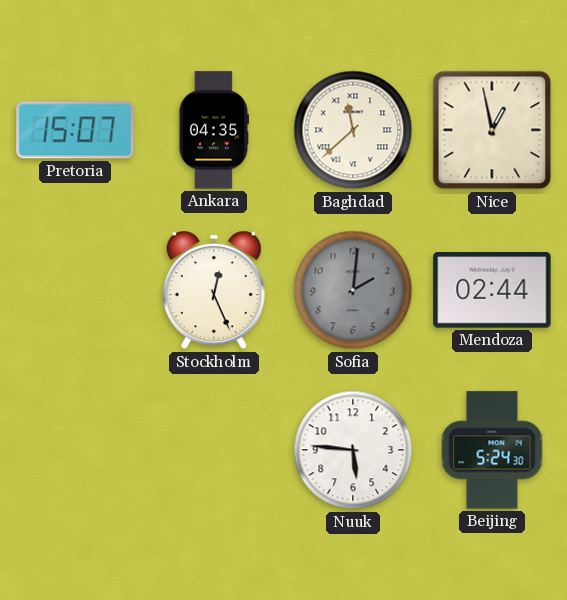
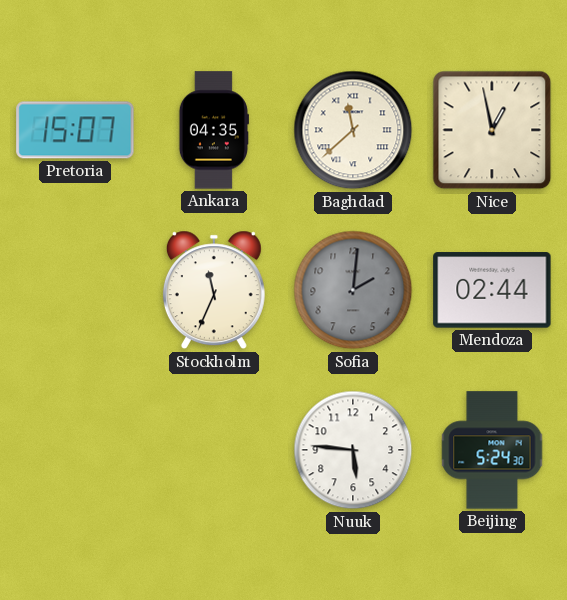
Stockholm: 12:26 -> 11:34
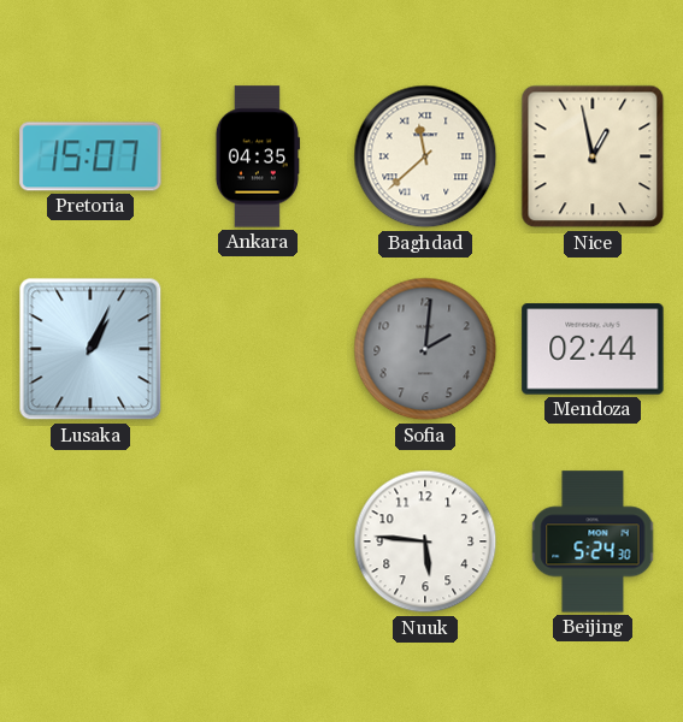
Lusaka: none -> 1:04
Stockholm: 11:34 -> none
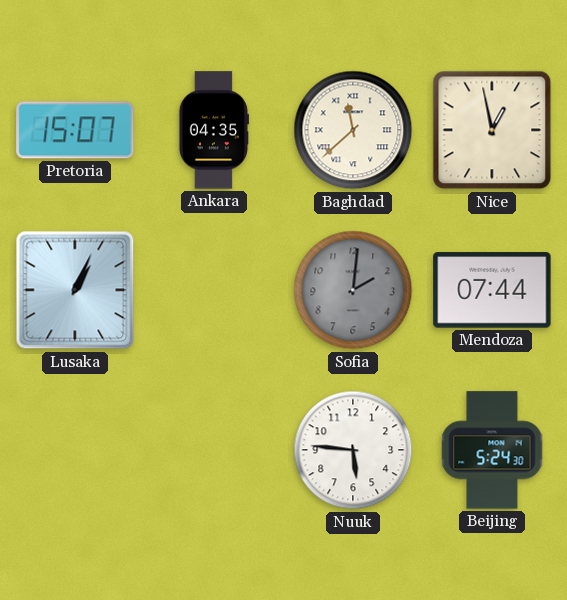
Mendoza: 02:44 -> 07:44
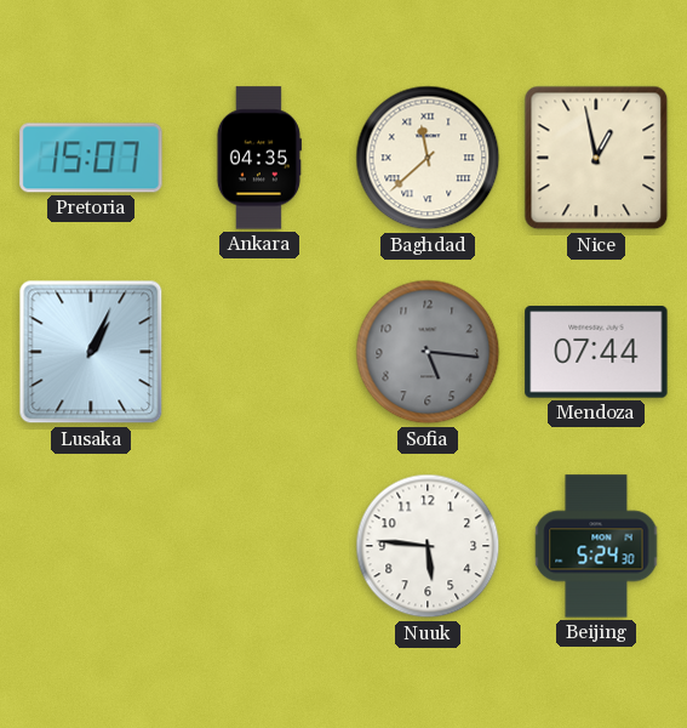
Sofia: 2:01 -> 5:16
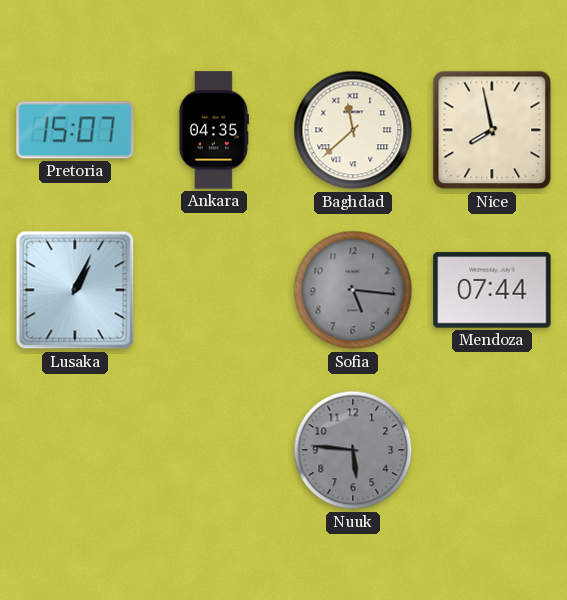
Nice: 12:58 -> 7:58
Nuuk dial: white -> grey
Beijing: 5:24 -> none
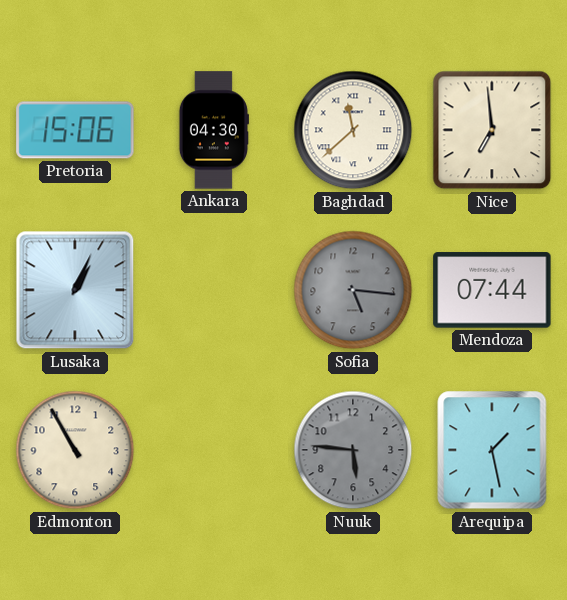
Pretoria: 15:07 -> 15:06
Ankara: 04:35 -> 04:30
Nice: 7:58 -> 6:59
Edmonton: none -> 10:55
Arequipa: none -> 1:28
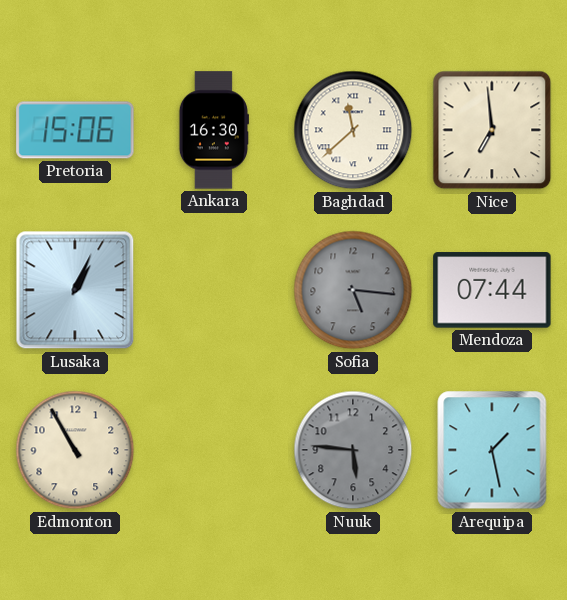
Ankara: 04:30 -> 16:30
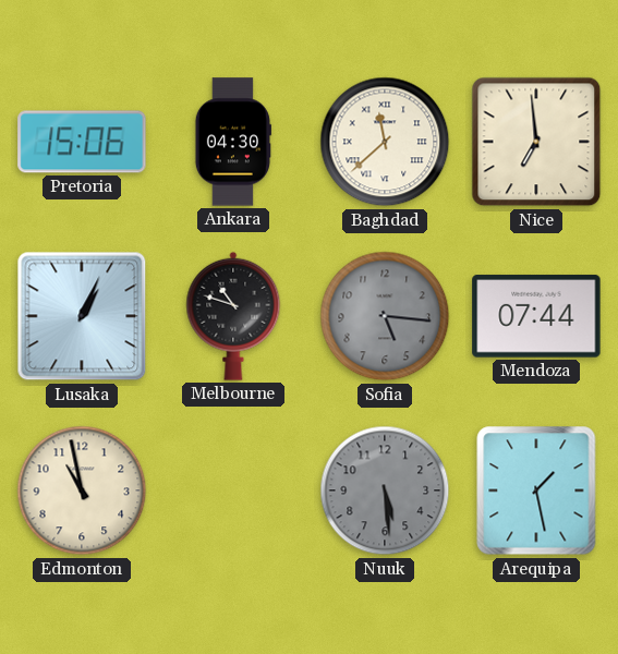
Ankara: 16:30 -> 04:30
Melbourne: none -> 10:48
Edmonton: 10:55 -> 10:58
Nuuk: 5:46 -> 5:29
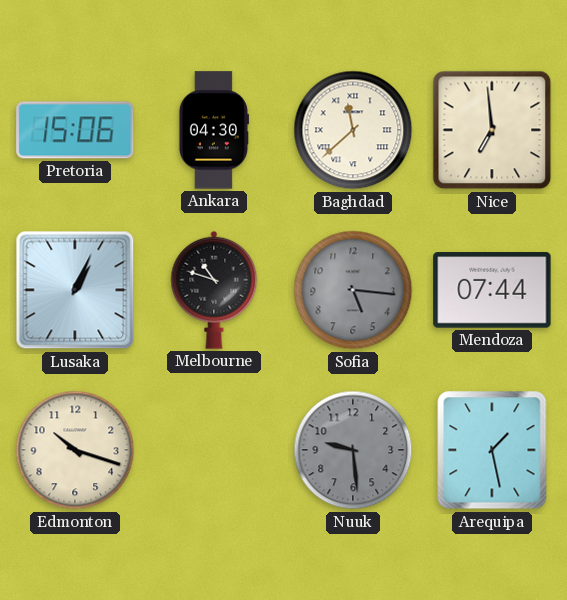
Edmonton: 10:58 -> 10:18
Nuuk: 5:29 -> 9:29
